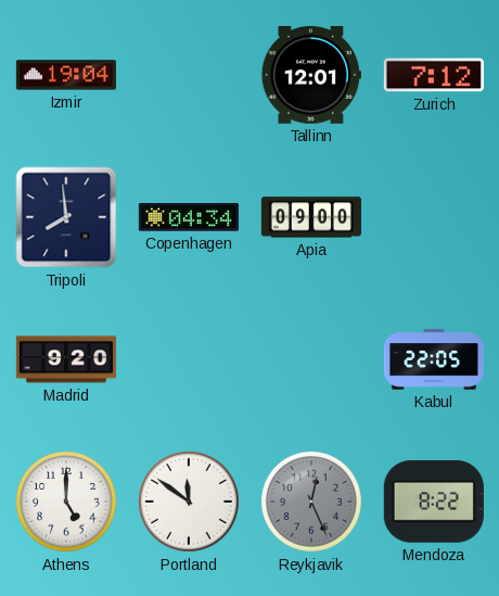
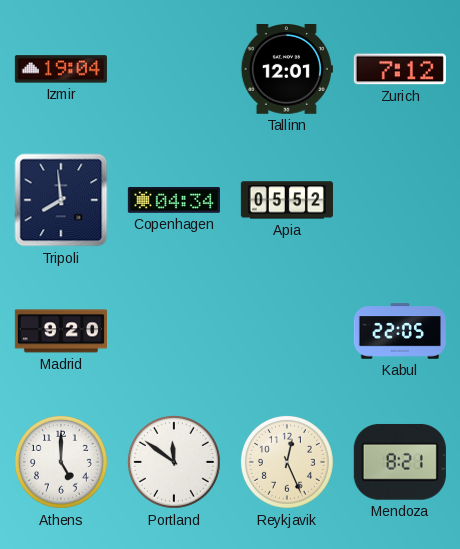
Apia: 09:00 -> 05:52
Reykjavik dial: grey -> cream
Mendoza: 8:22 -> 8:21
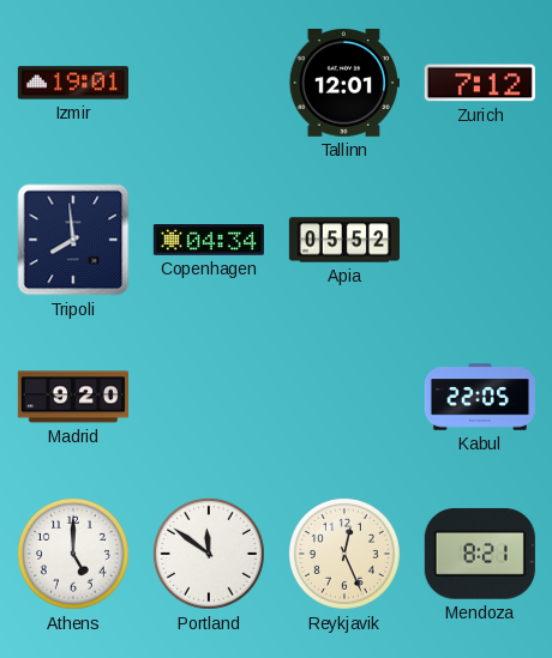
Izmir: 19:04 -> 19:01
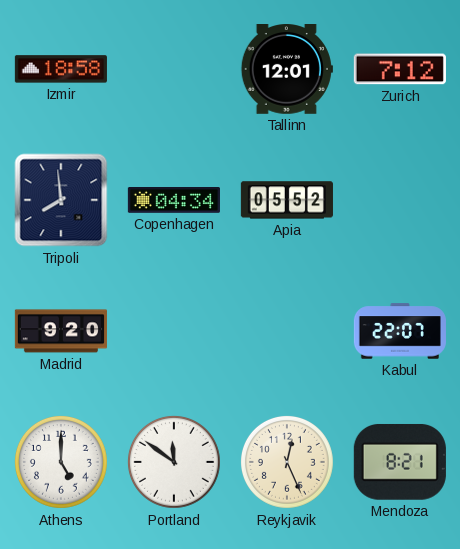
Izmir: 19:01 -> 18:58
Kabul: 22:05 -> 22:07
